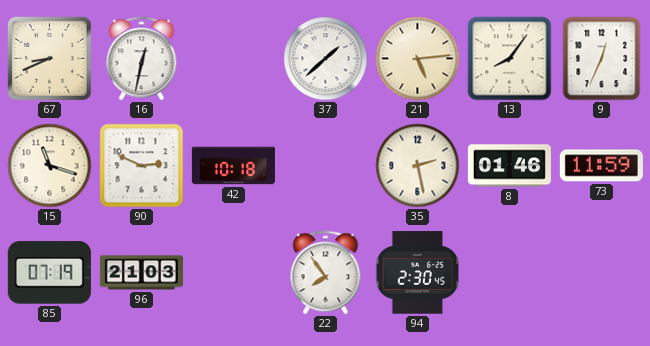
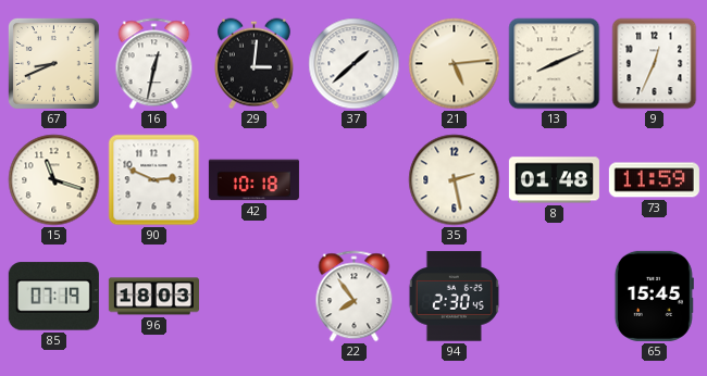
29: none -> 3:01
13: 8:06 -> 8:11
8: 01:46 -> 01:48
96: 21:03 -> 18:03
65: none -> 15:45
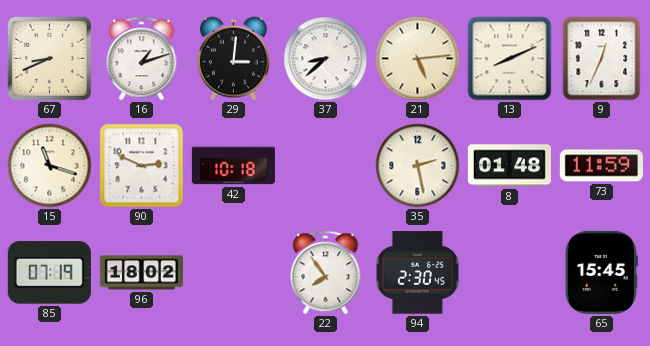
16: 12:32 -> 1:12
37: 1:38 -> 8:38
96: 18:03 -> 18:02
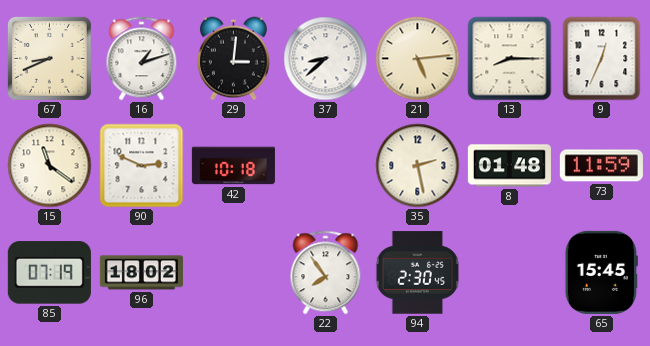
13: 8:11 -> 8:15
15: 11:18 -> 11:21
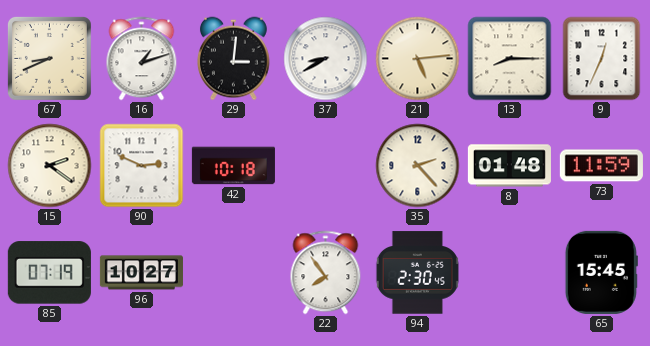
37: 8:38 -> 8:40
15: 11:21 -> 2:21
35: 2:28 -> 2:23
96: 18:02 -> 10:27
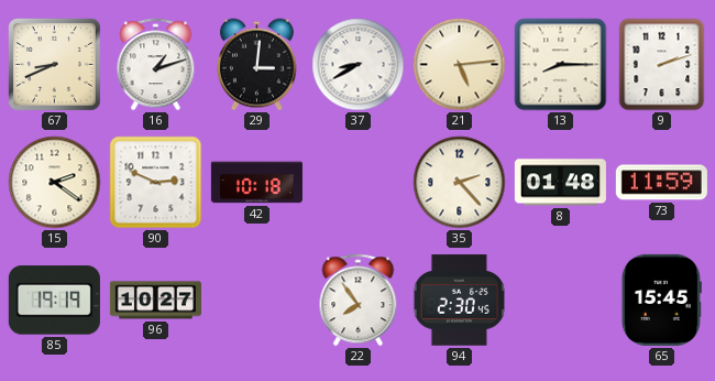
9: 12:34 -> 2:12
85: 07:19 -> 19:19
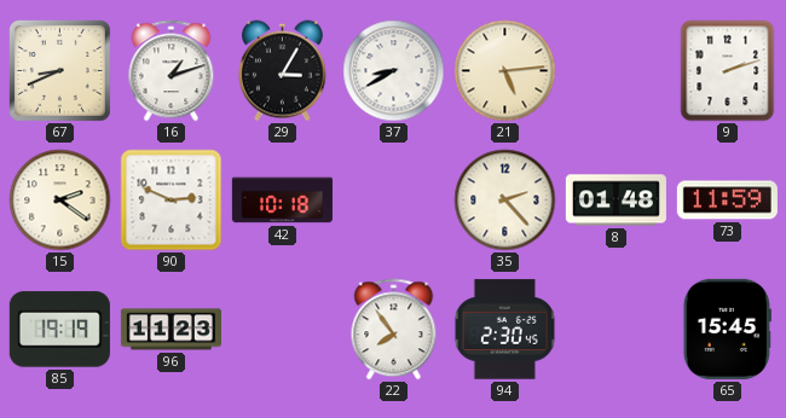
29: 3:01 -> 3:05
13: 8:15 -> none
96: 10:27 -> 11:23
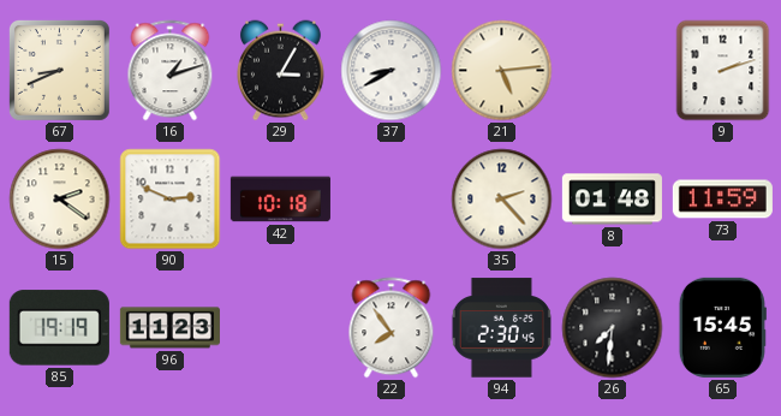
26: none -> 7:31
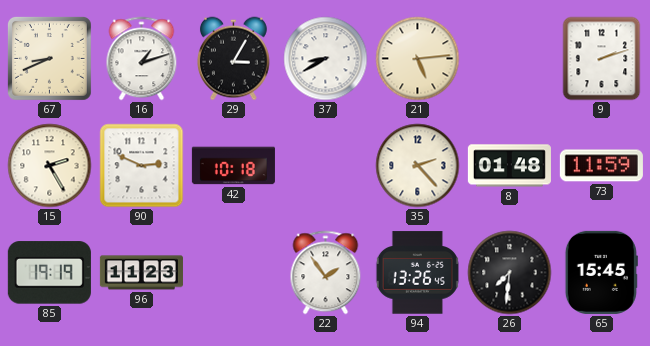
15: 2:21 -> 2:25
22: 7:54 -> 1:54
94: 2:30 -> 13:26
